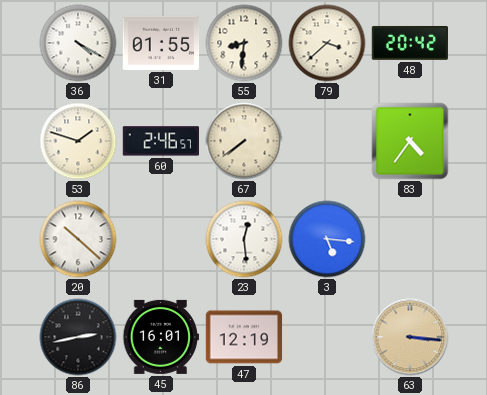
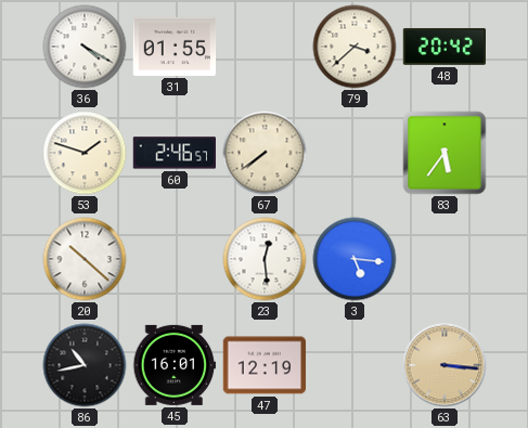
55: 8:31 -> none
83: 4:36 -> 5:36
86: 2:43 -> 10:43
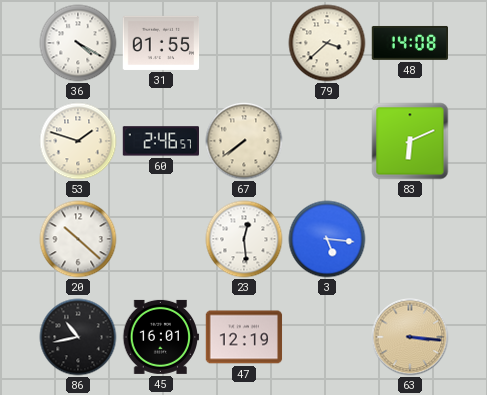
48: 20:42 -> 14:08
83: 5:36 -> 6:11
